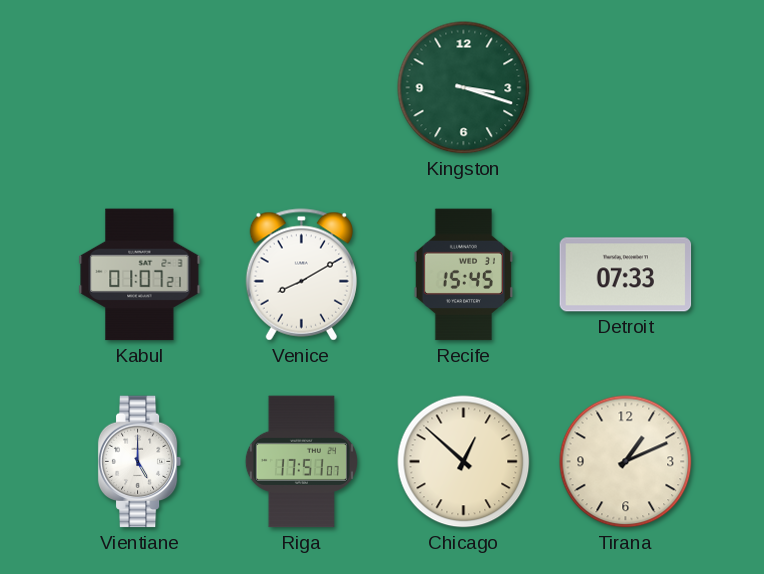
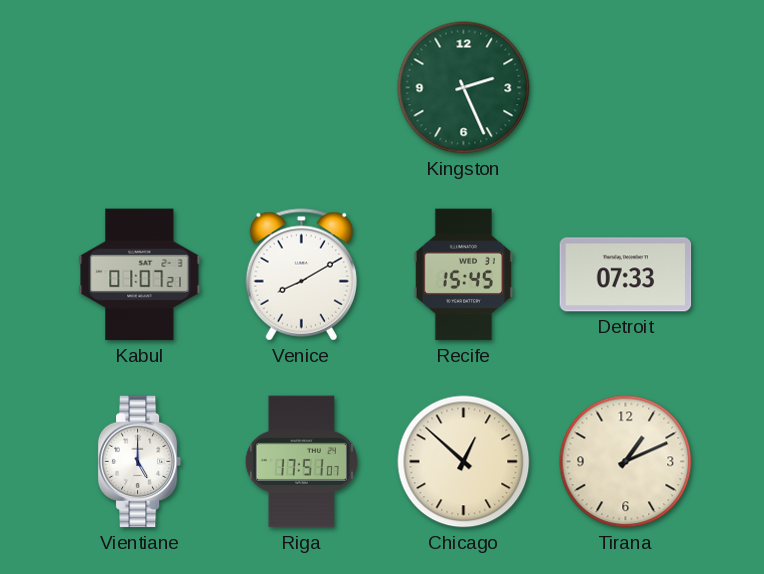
Kingston: 3:18 -> 2:26
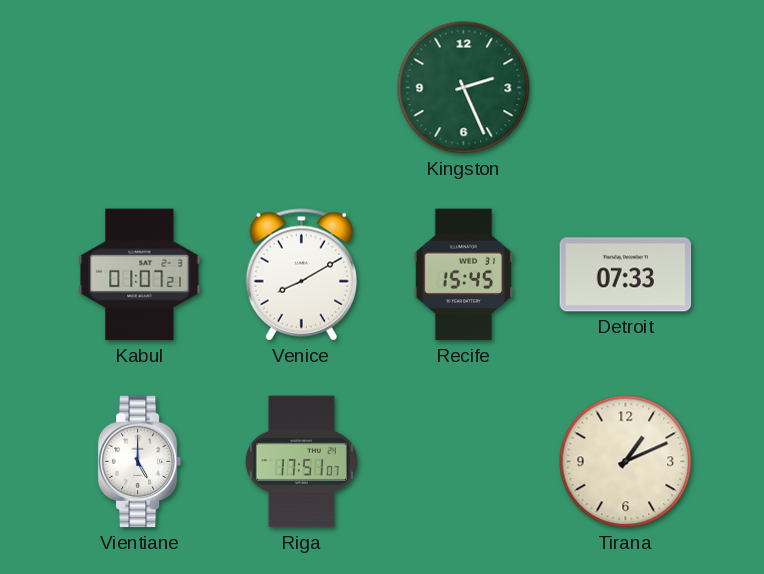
Chicago: 12:52 -> none
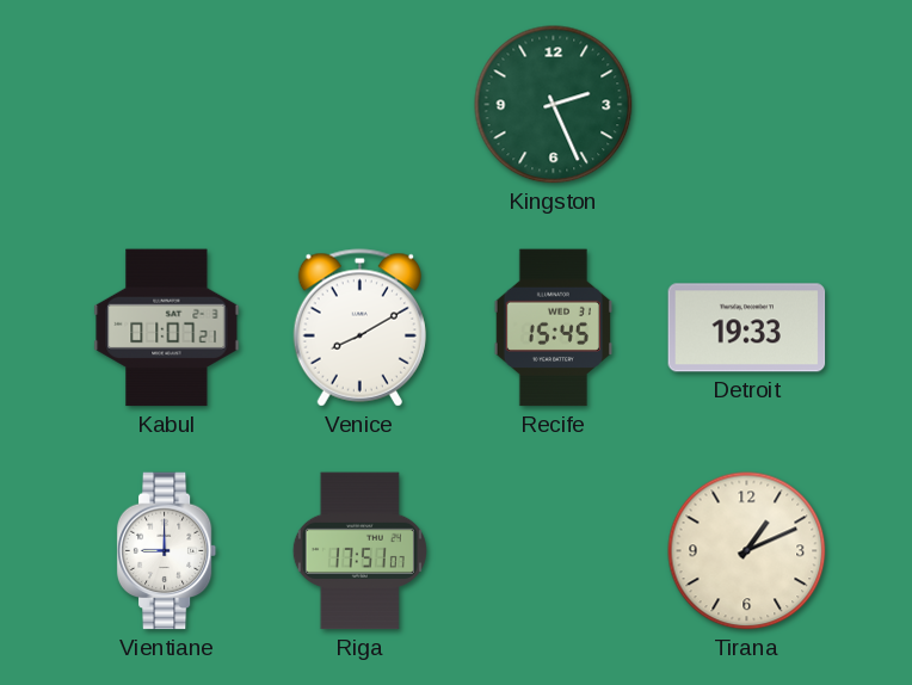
Detroit: 07:33 -> 19:33
Vientiane: 5:00 -> 9:00
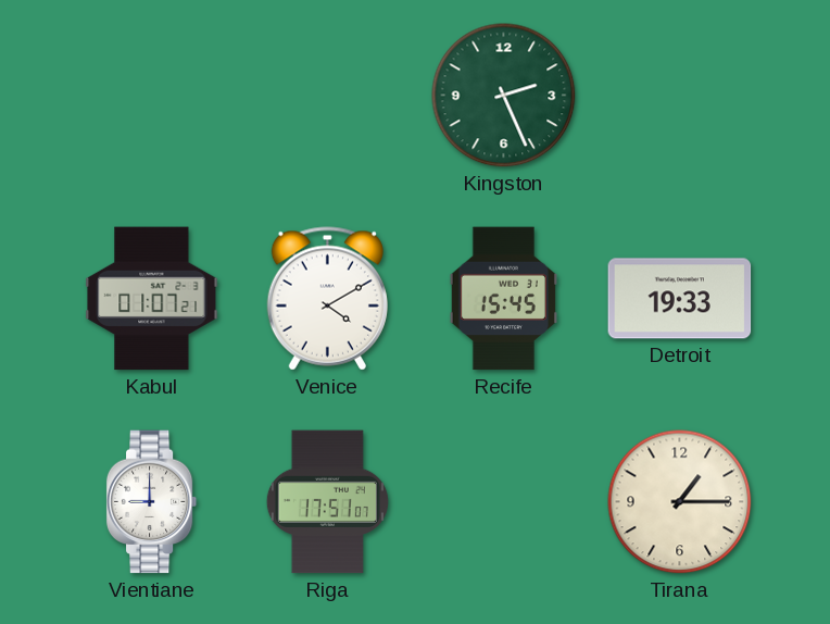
Venice: 8:10 -> 4:10
Tirana: 1:11 -> 1:15
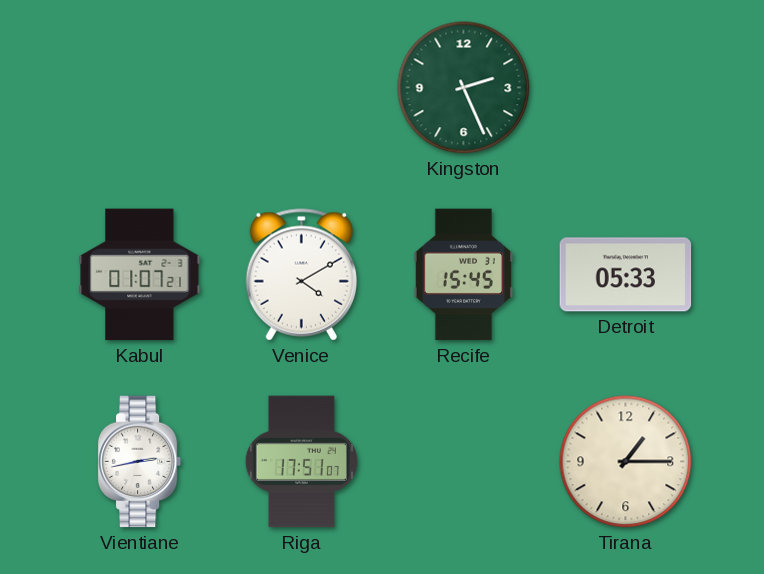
Detroit: 19:33 -> 05:33
Vientiane: 9:00 -> 2:43
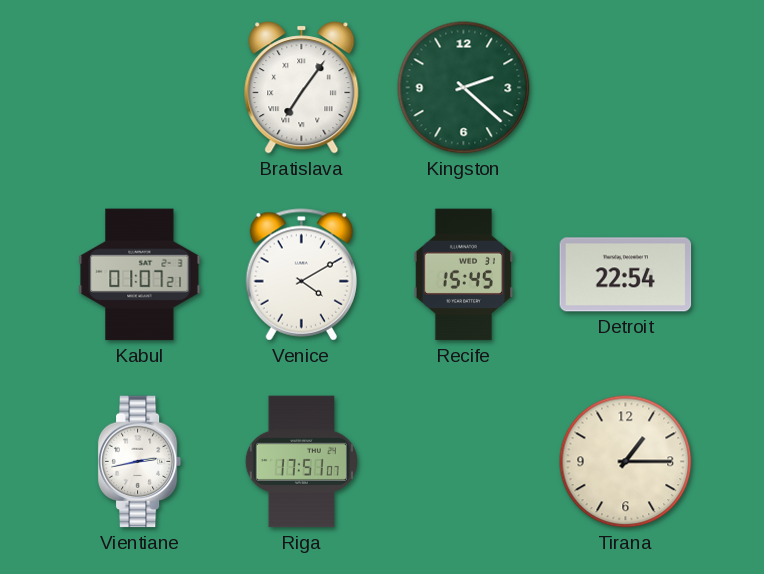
Bratislava: none -> 7:06
Kingston: 2:26 -> 2:22
Detroit: 05:33 -> 22:54
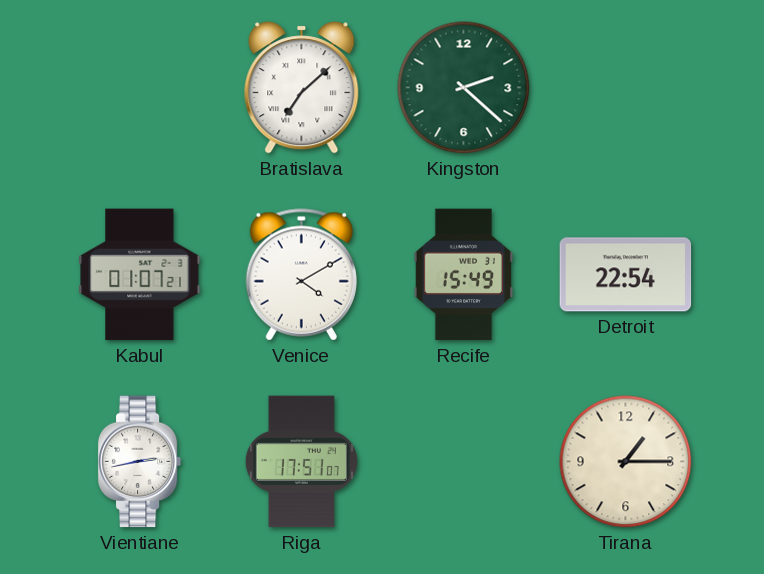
Bratislava: 7:06 -> 7:08
Recife: 15:45 -> 15:49
